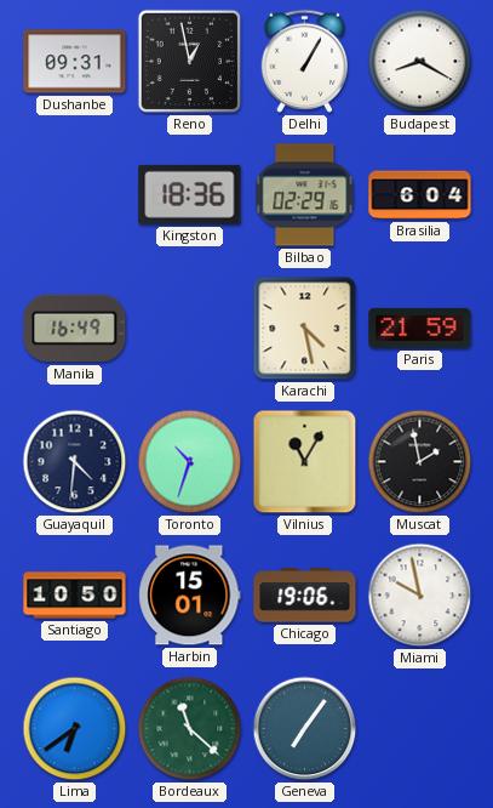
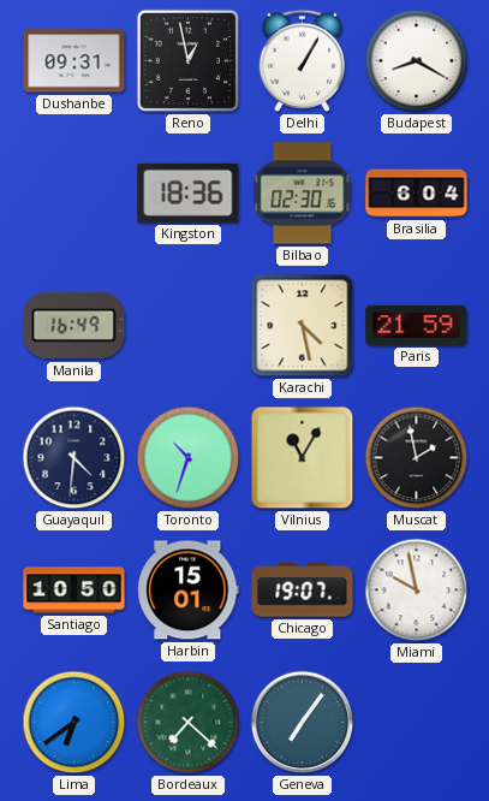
Bilbao: 02:29 -> 02:30
Chicago: 19:06 -> 19:07
Bordeaux: 11:22 -> 7:22
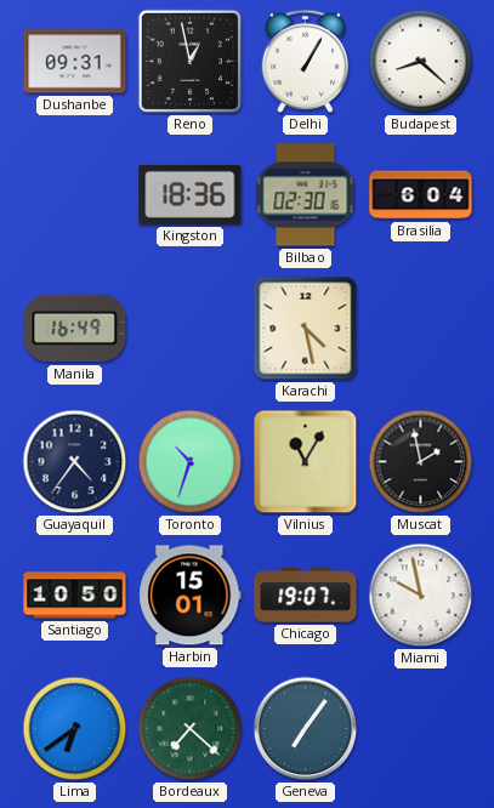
Budapest: 8:20 -> 8:22
Paris: 21:59 -> none
Guayaquil: 4:31 -> 4:36
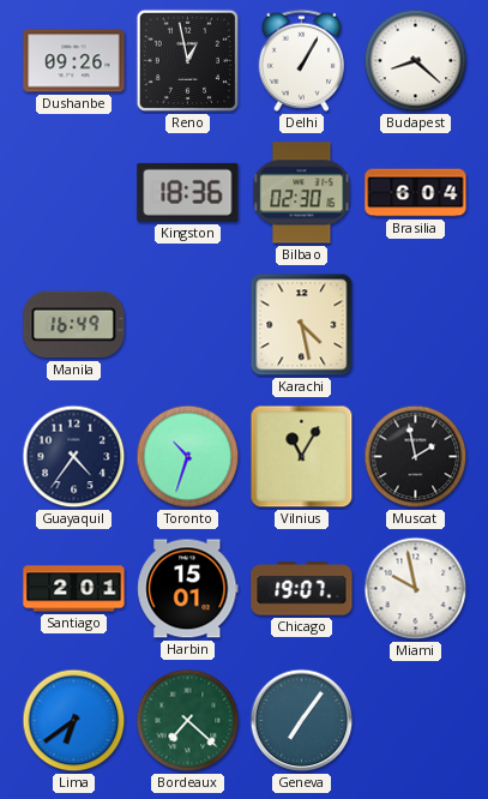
Dushanbe: 09:31 -> 09:26
Santiago: 10:50 -> 2:01
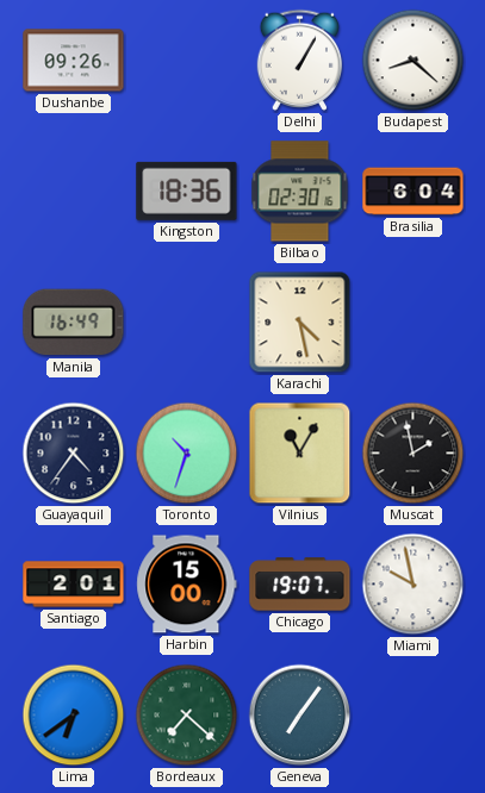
Reno: 12:58 -> none
Harbin: 15:01 -> 15:00
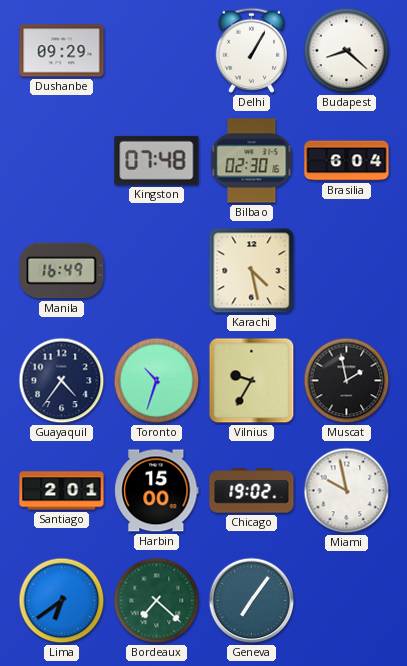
Dushanbe: 09:26 -> 09:29
Kingston: 18:36 -> 07:48
Vilnius: 11:05 -> 9:35
Chicago: 19:07 -> 19:02
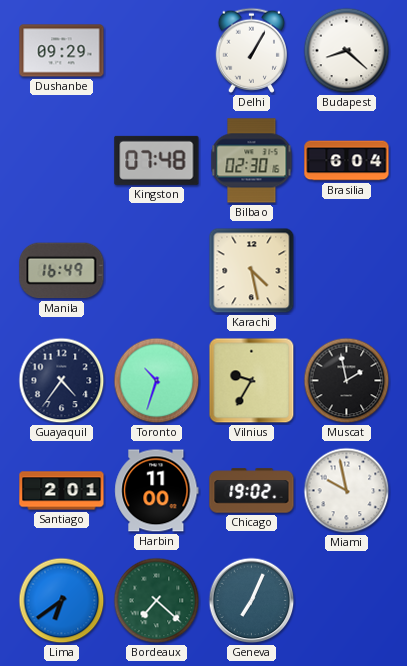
Harbin: 15:00 -> 11:00
Geneva: 7:06 -> 7:04
